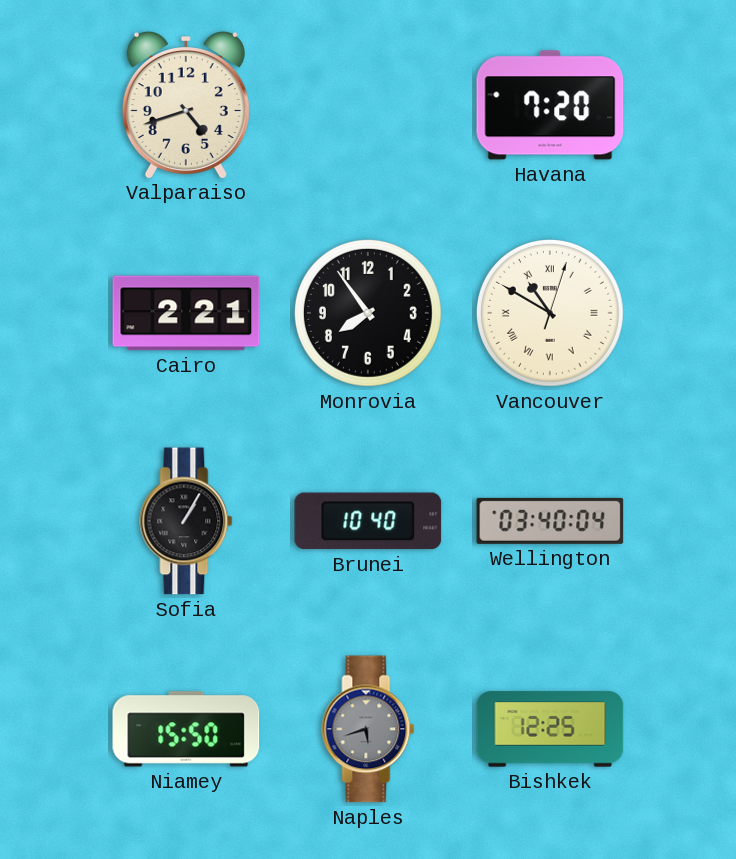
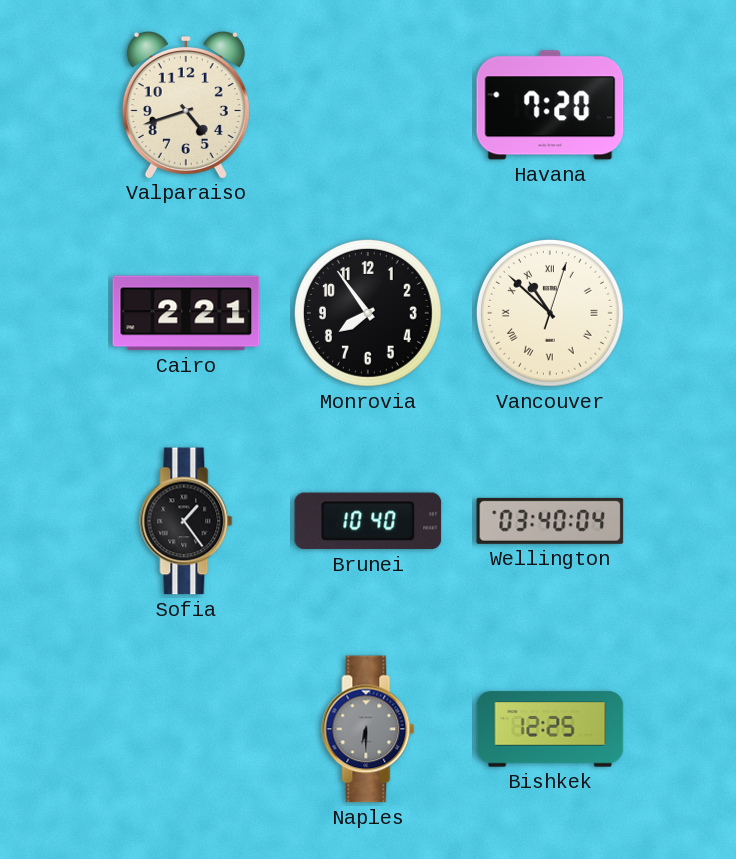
Vancouver: 10:50 -> 10:52
Sofia: 1:05 -> 1:24
Niamey: 15:50 -> none
Naples: 5:42 -> 6:30
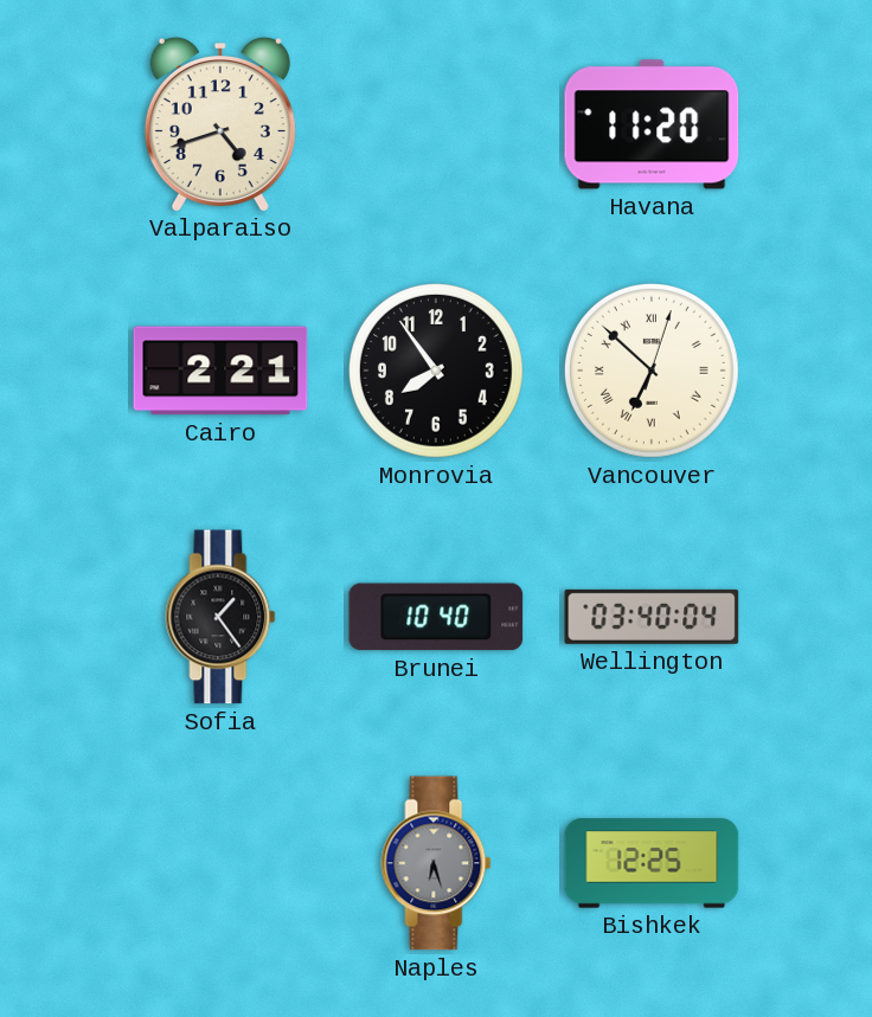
Havana: 7:20 -> 11:20
Vancouver: 10:52 -> 6:52
Naples: 6:30 -> 6:27
